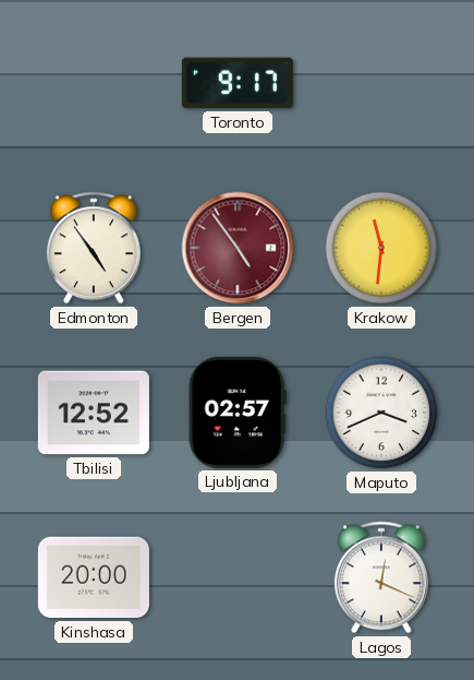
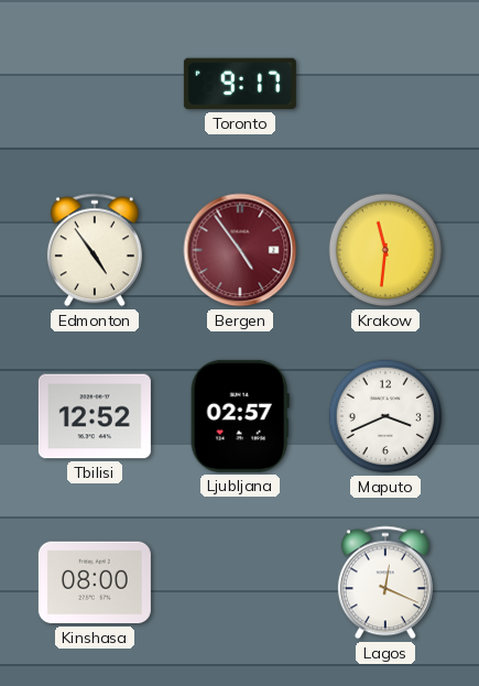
Kinshasa: 20:00 -> 08:00
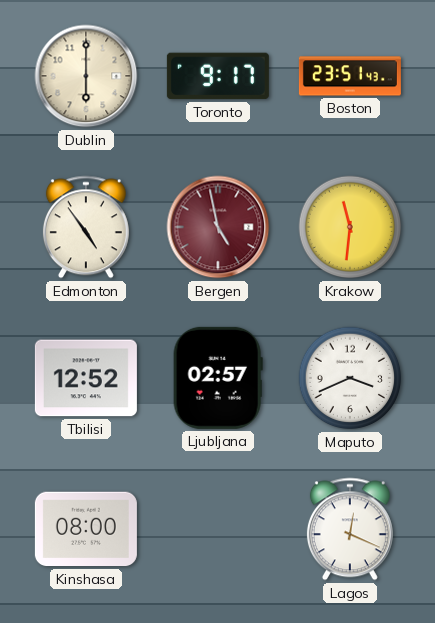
Dublin: none -> 6:00
Boston: none -> 23:51
Bergen: 4:54 -> 4:58
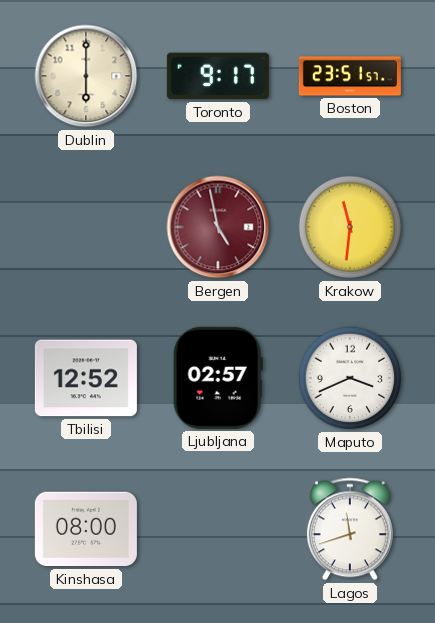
Boston: 23:51:43 -> 23:51:57
Edmonton: 4:54 -> none
Lagos: 12:19 -> 11:42
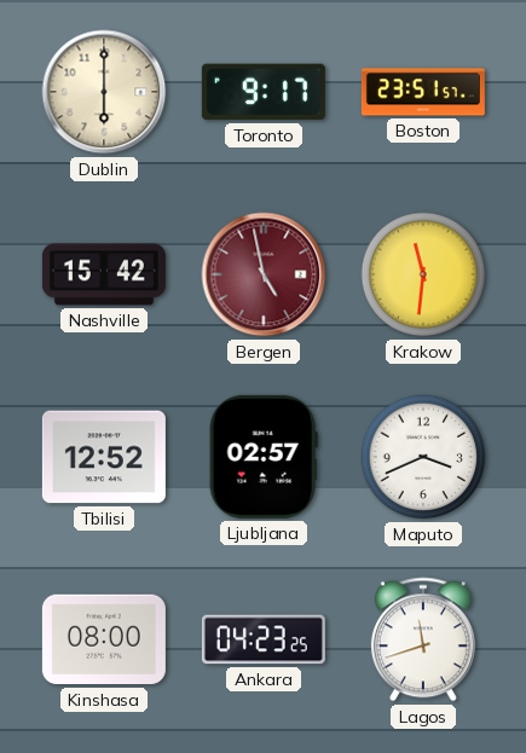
Nashville: none -> 15:42
Ankara: none -> 04:23
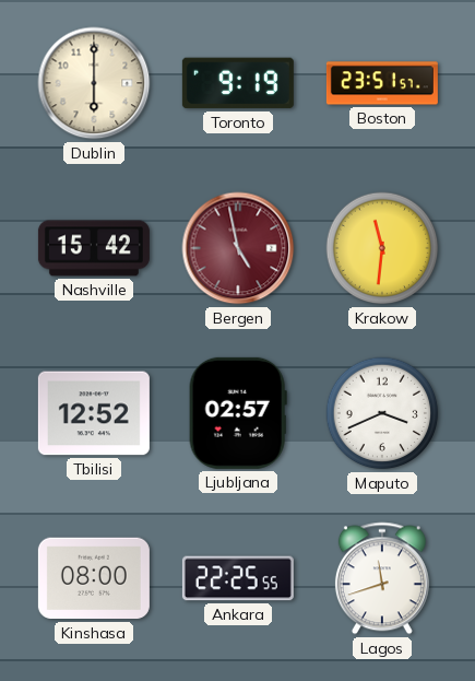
Toronto: 9:17 -> 9:19
Ankara: 04:23 -> 22:25
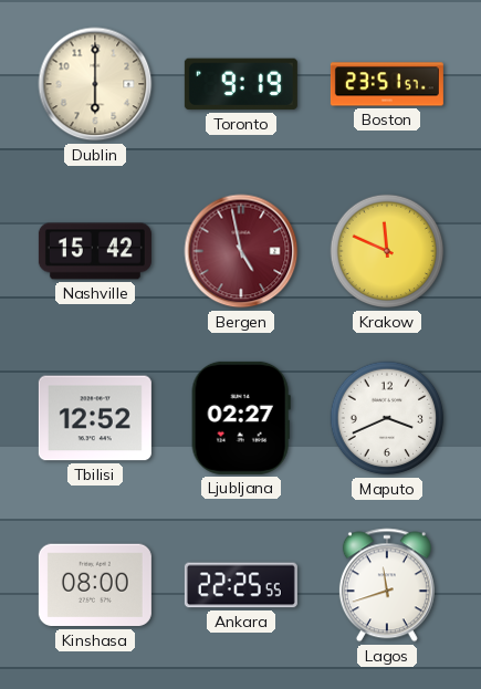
Krakow: 11:31 -> 11:49
Ljubljana: 02:57 -> 02:27
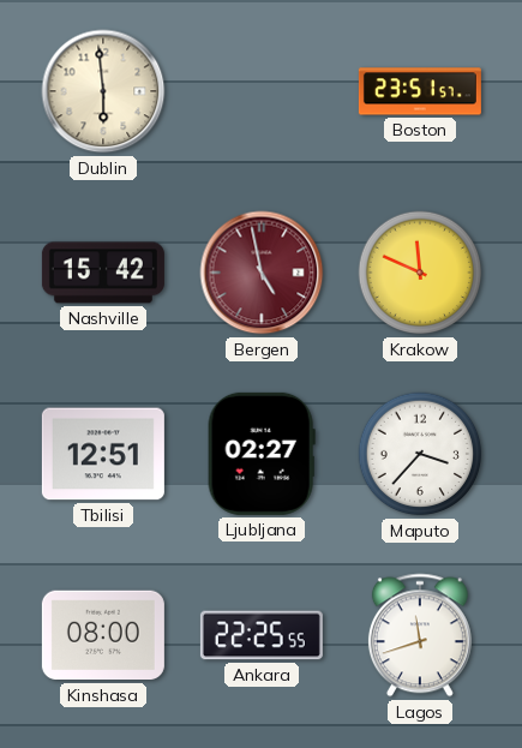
Dublin: 6:00 -> 5:59
Toronto: 9:19 -> none
Tbilisi: 12:52 -> 12:51
Maputo: 3:41 -> 3:37
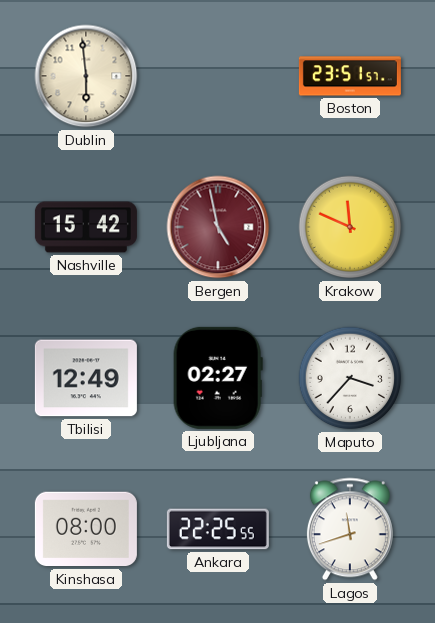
Tbilisi: 12:51 -> 12:49
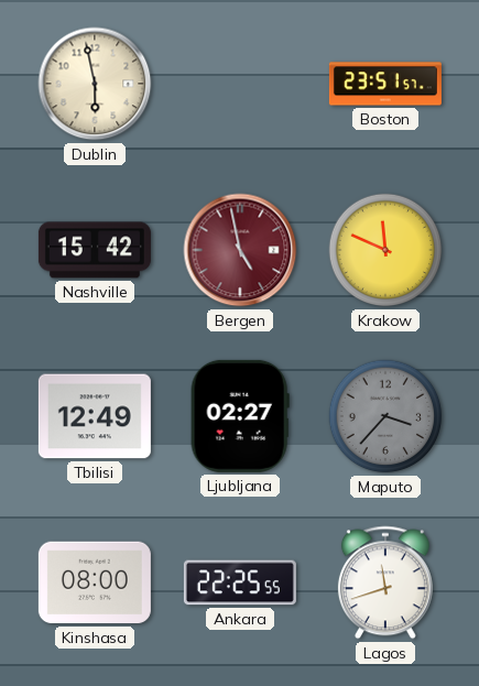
Dublin: 5:59 -> 5:58
Maputo dial: white -> grey
